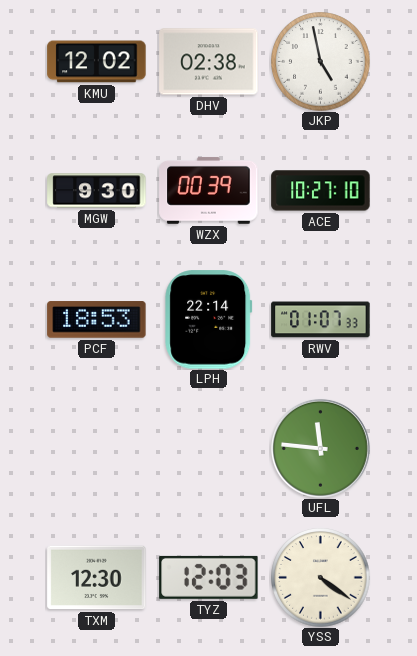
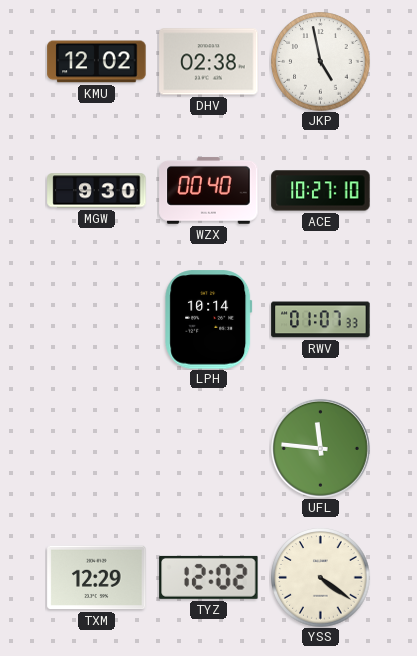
WZX: 00:39 -> 00:40
PCF: 18:53 -> none
LPH: 22:14 -> 10:14
TXM: 12:30 -> 12:29
TYZ: 12:03 -> 12:02
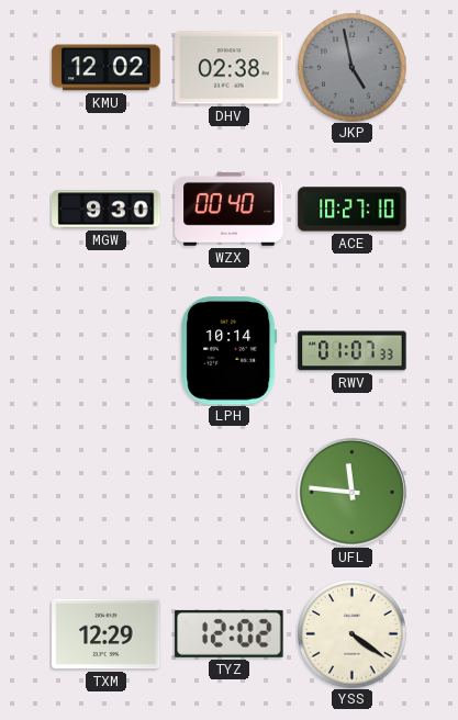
JKP dial: white -> grey
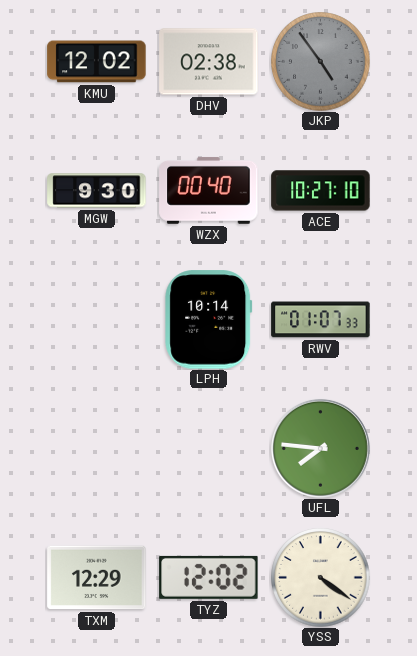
JKP: 4:58 -> 4:54
UFL: 11:46 -> 7:46
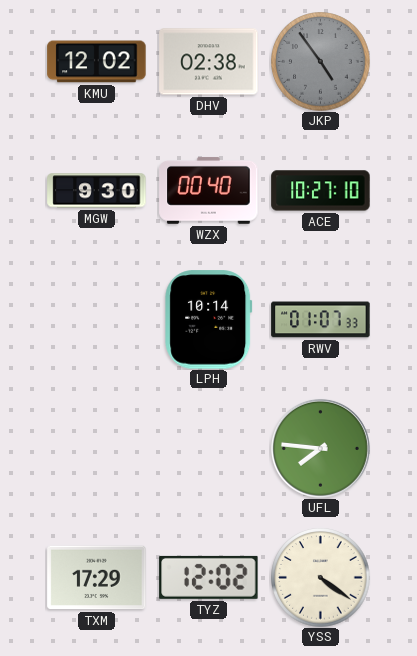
TXM: 12:29 -> 17:29
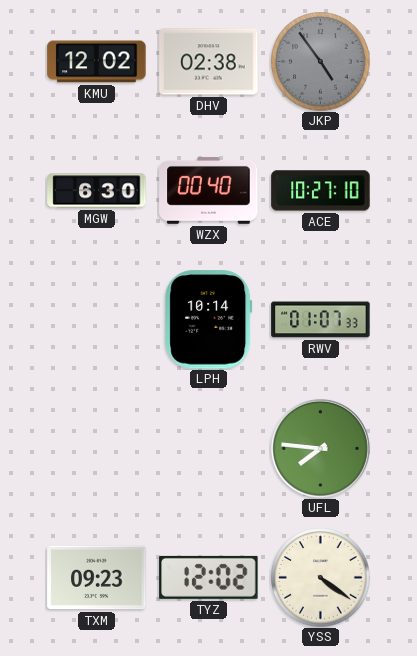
MGW: 9:30 -> 6:30
TXM: 17:29 -> 09:23
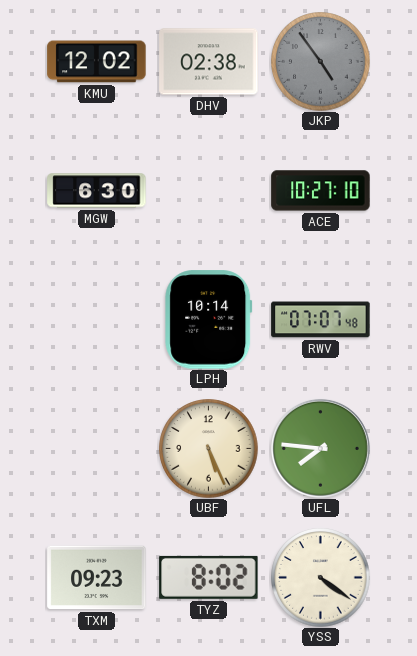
WZX: 00:40 -> none
RWV: 01:07 -> 07:07
UBF: none -> 5:26
TYZ: 12:02 -> 8:02
